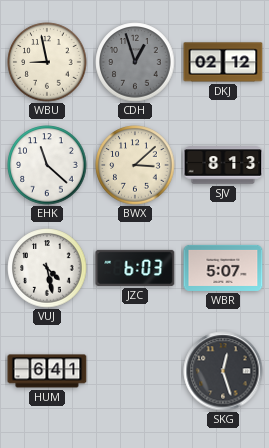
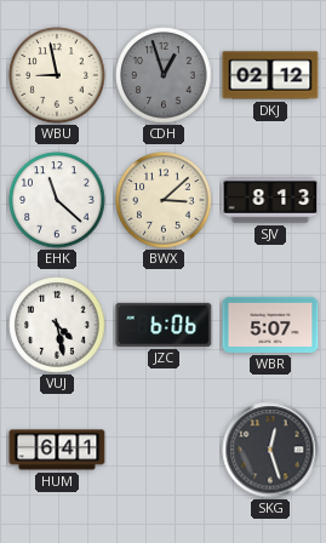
JZC: 6:03 -> 6:06
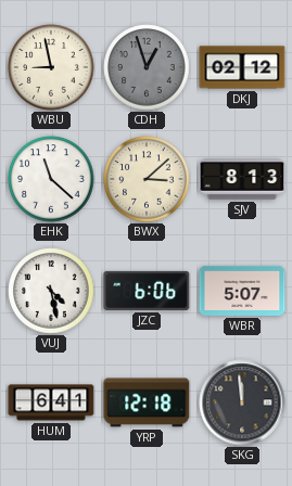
YRP: none -> 12:18
SKG: 12:27 -> 11:59
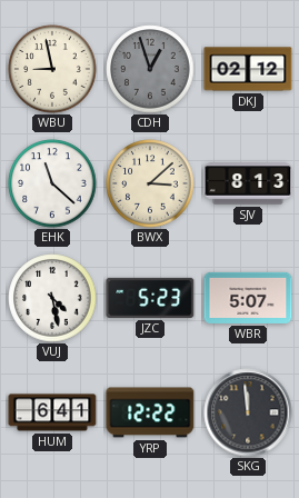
JZC: 6:06 -> 5:23
YRP: 12:18 -> 12:22
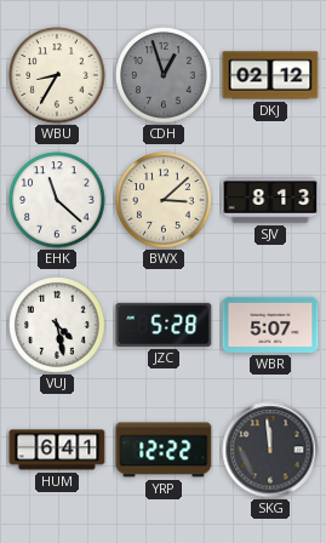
WBU: 8:58 -> 8:35
JZC: 5:23 -> 5:28
